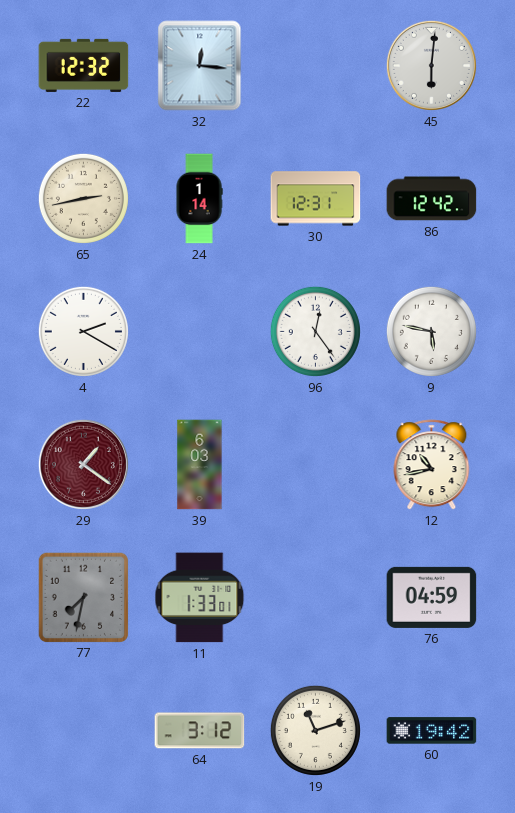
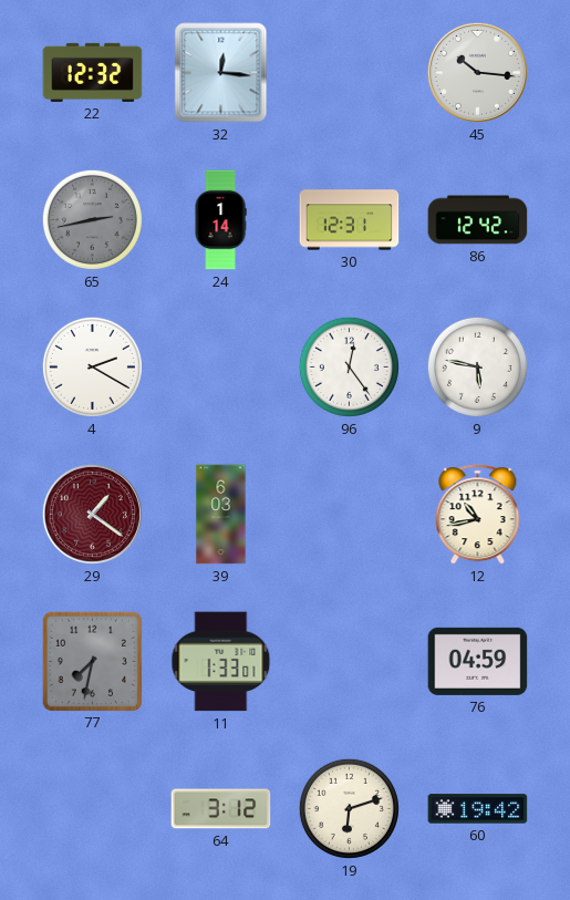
45: 6:01 -> 10:16
65 dial: cream -> grey
19: 11:12 -> 6:12
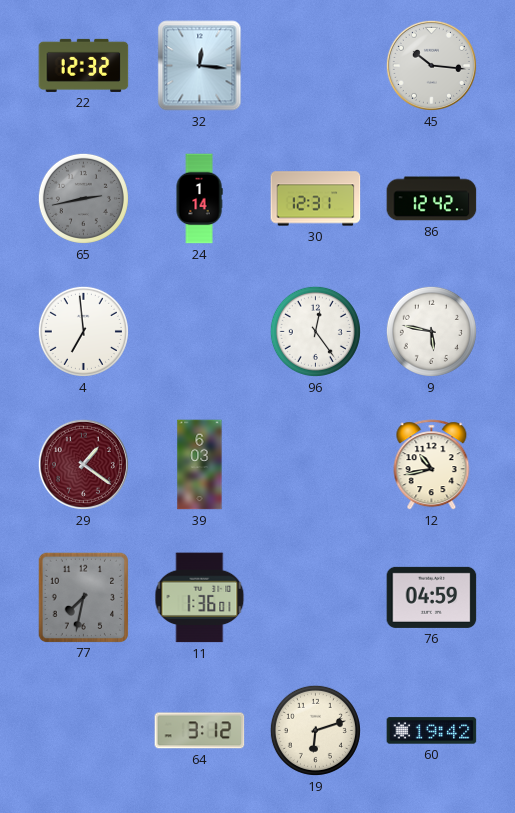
4: 2:20 -> 6:59
11: 1:33 -> 1:36
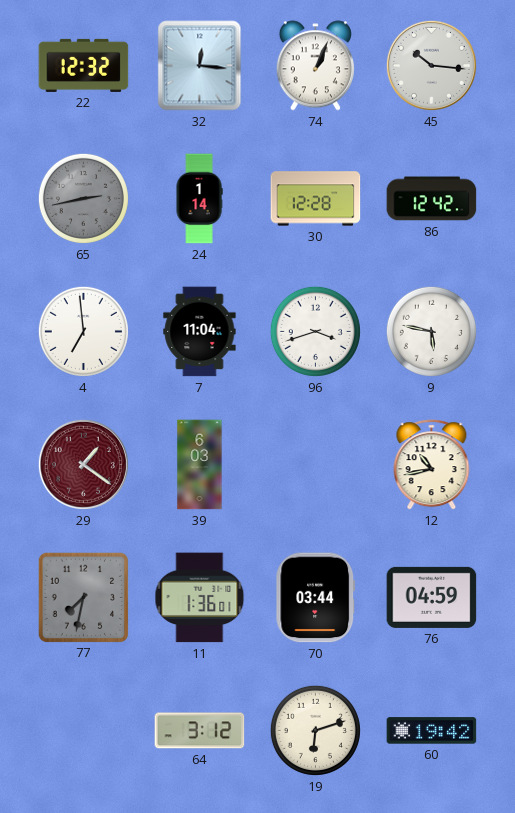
74: none -> 1:04
30: 12:31 -> 12:28
7: none -> 11:04
96: 12:24 -> 3:42
70: none -> 03:44
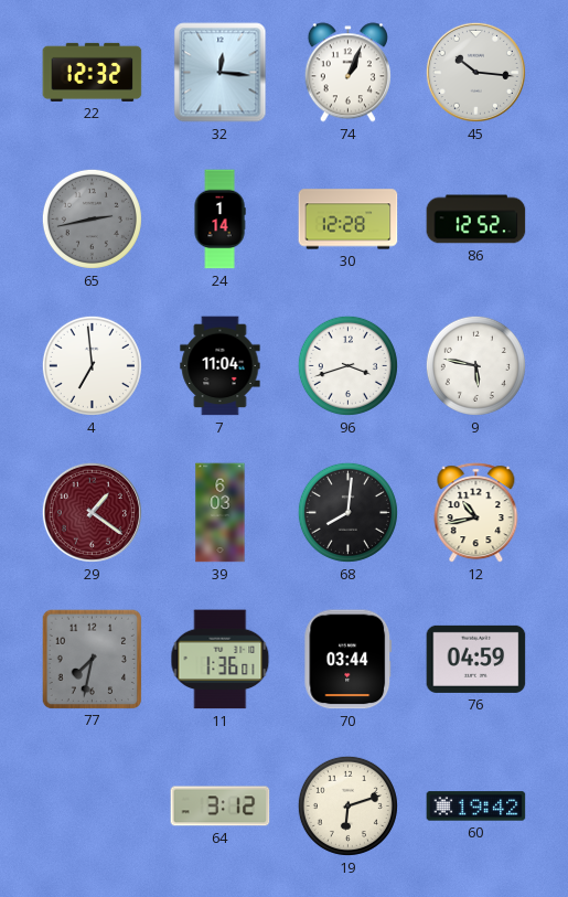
86: 12:42 -> 12:52
68: none -> 8:01
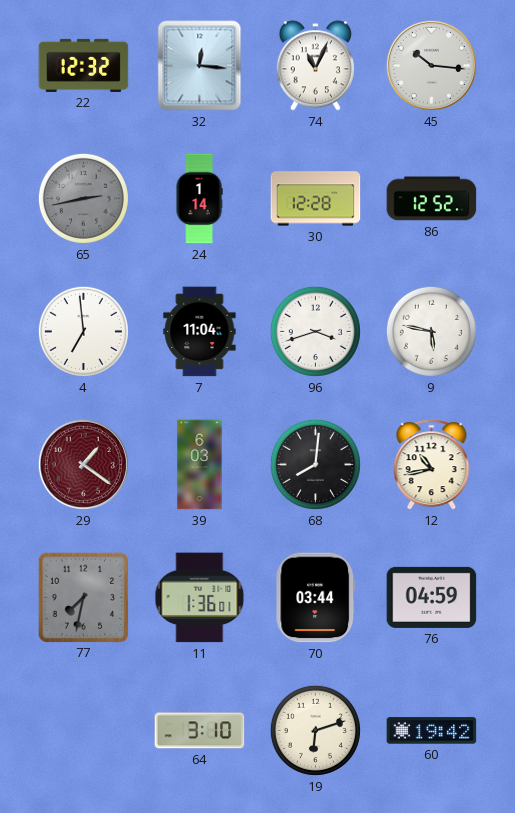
74: 1:04 -> 11:04
64: 3:12 -> 3:10
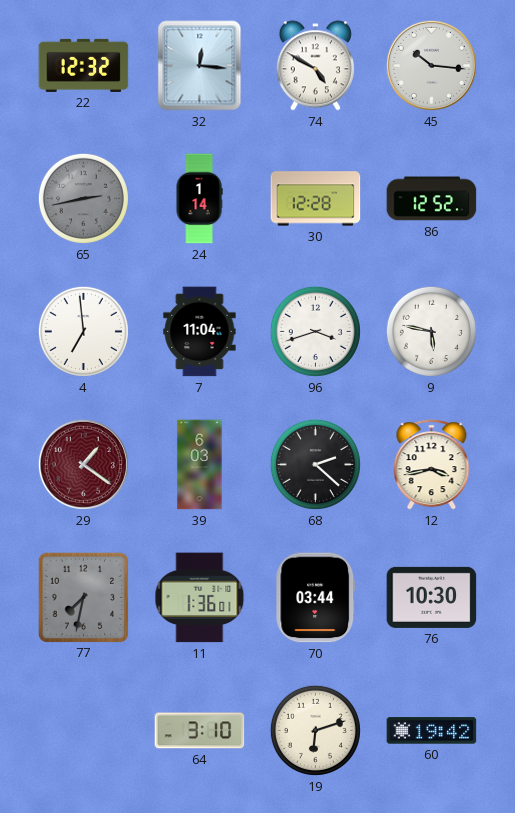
74: 11:04 -> 4:50
68: 8:01 -> 2:22
12: 10:43 -> 3:43
76: 04:59 -> 10:30
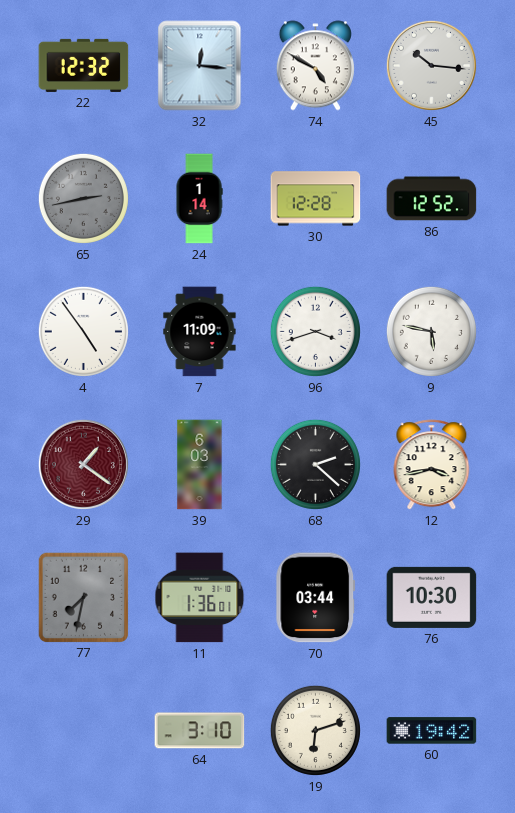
4: 6:59 -> 4:54
7: 11:04 -> 11:09
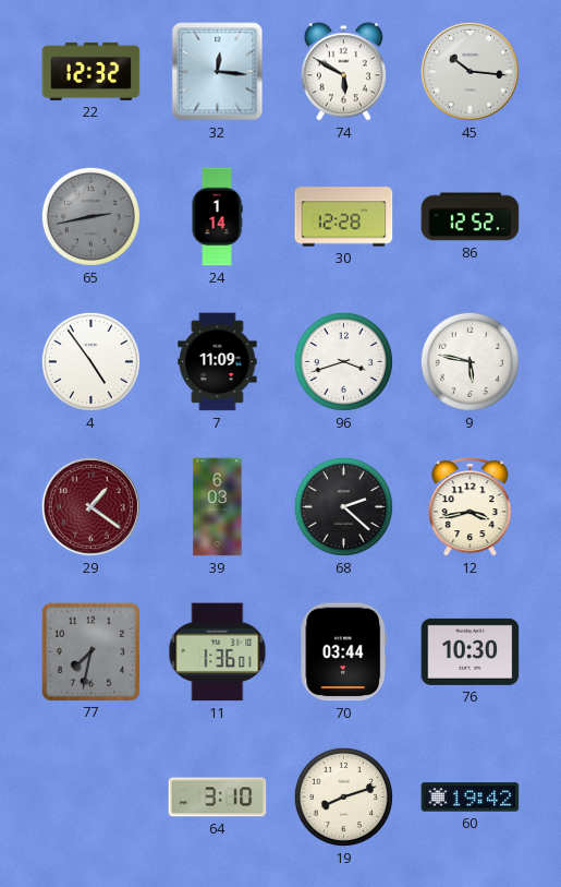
74: 4:50 -> 5:50
19: 6:12 -> 8:12
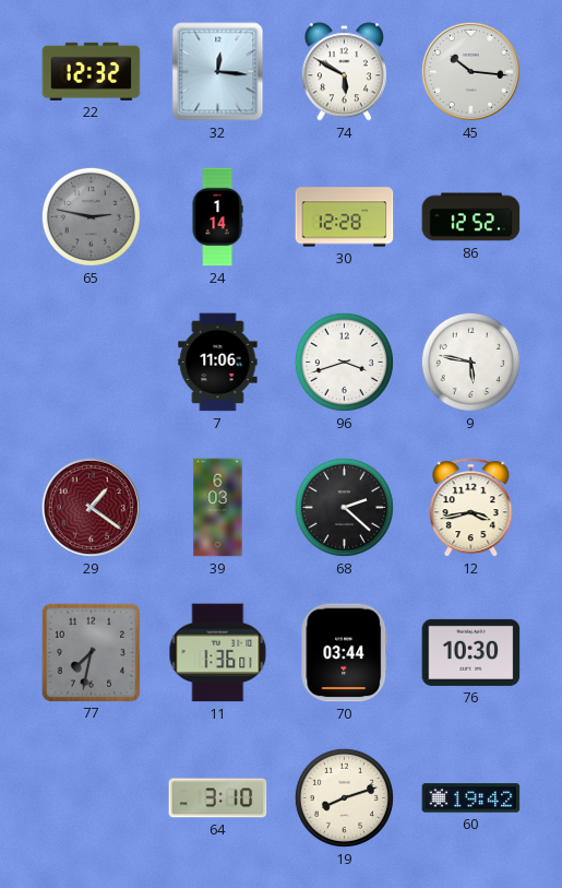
65: 2:43 -> 2:47
4: 4:54 -> none
7: 11:09 -> 11:06
